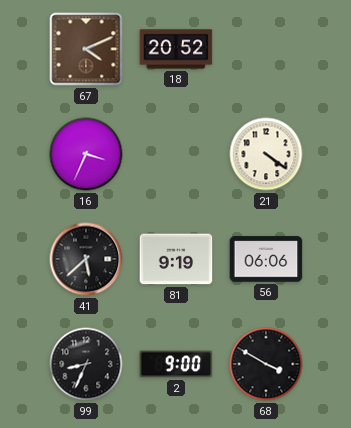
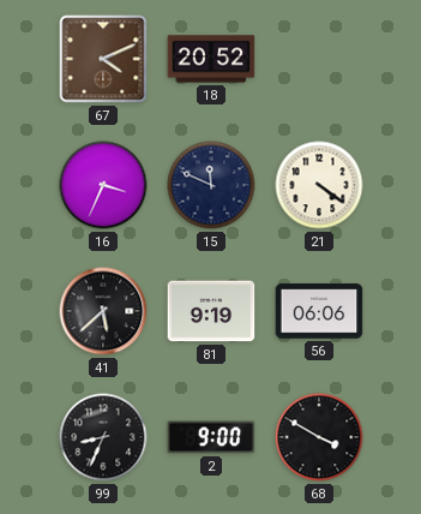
15: none -> 11:49
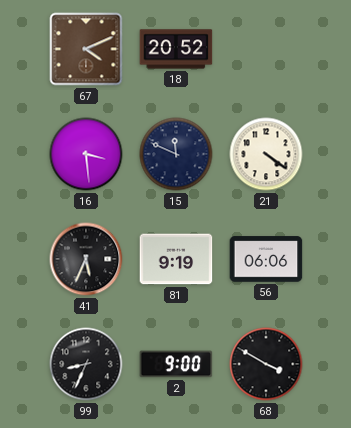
16: 3:34 -> 3:29
41: 5:38 -> 5:34
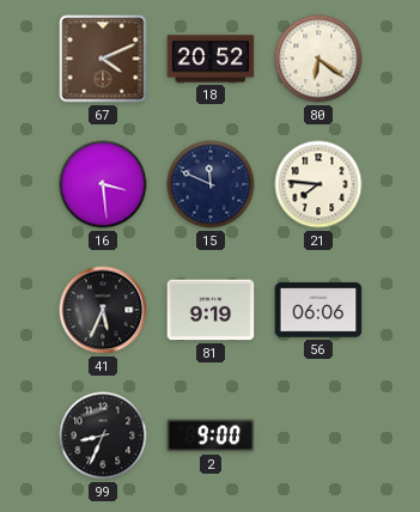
80: none -> 6:21
21: 4:21 -> 7:46
68: 3:50 -> none
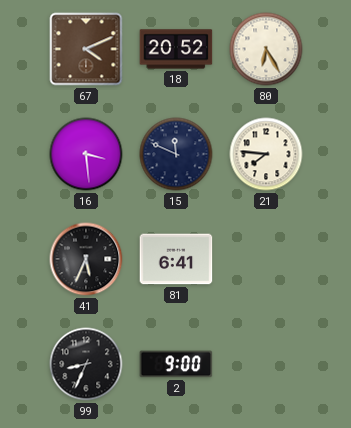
80: 6:21 -> 6:25
81: 9:19 -> 6:41
56: 06:06 -> none
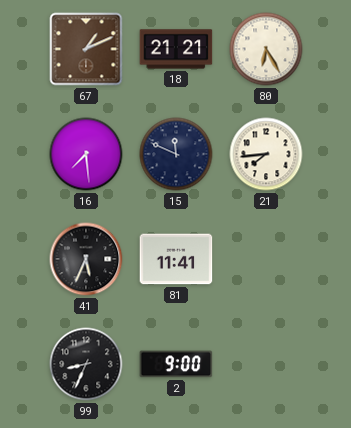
67: 4:11 -> 1:11
18: 20:52 -> 21:21
16: 3:29 -> 7:29
21: 7:46 -> 7:44
81: 6:41 -> 11:41
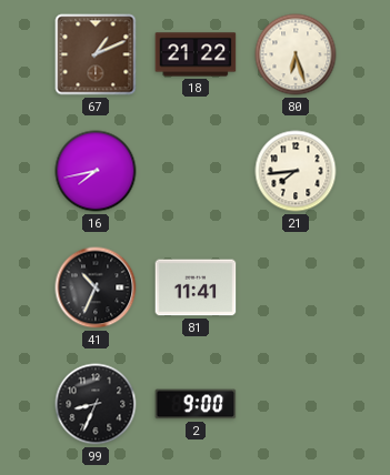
18: 21:21 -> 21:22
80: 6:25 -> 6:27
16: 7:29 -> 7:43
15: 11:49 -> none
41: 5:34 -> 10:34
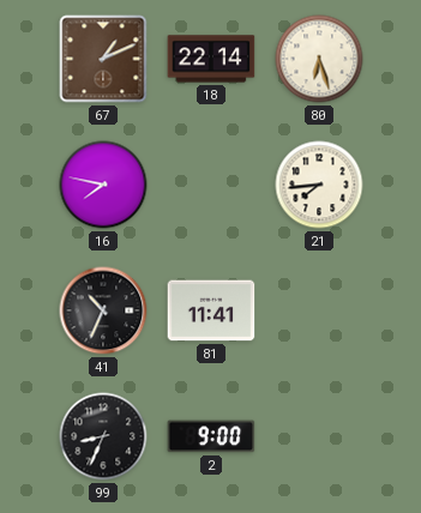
18: 21:22 -> 22:14
16: 7:43 -> 7:47
